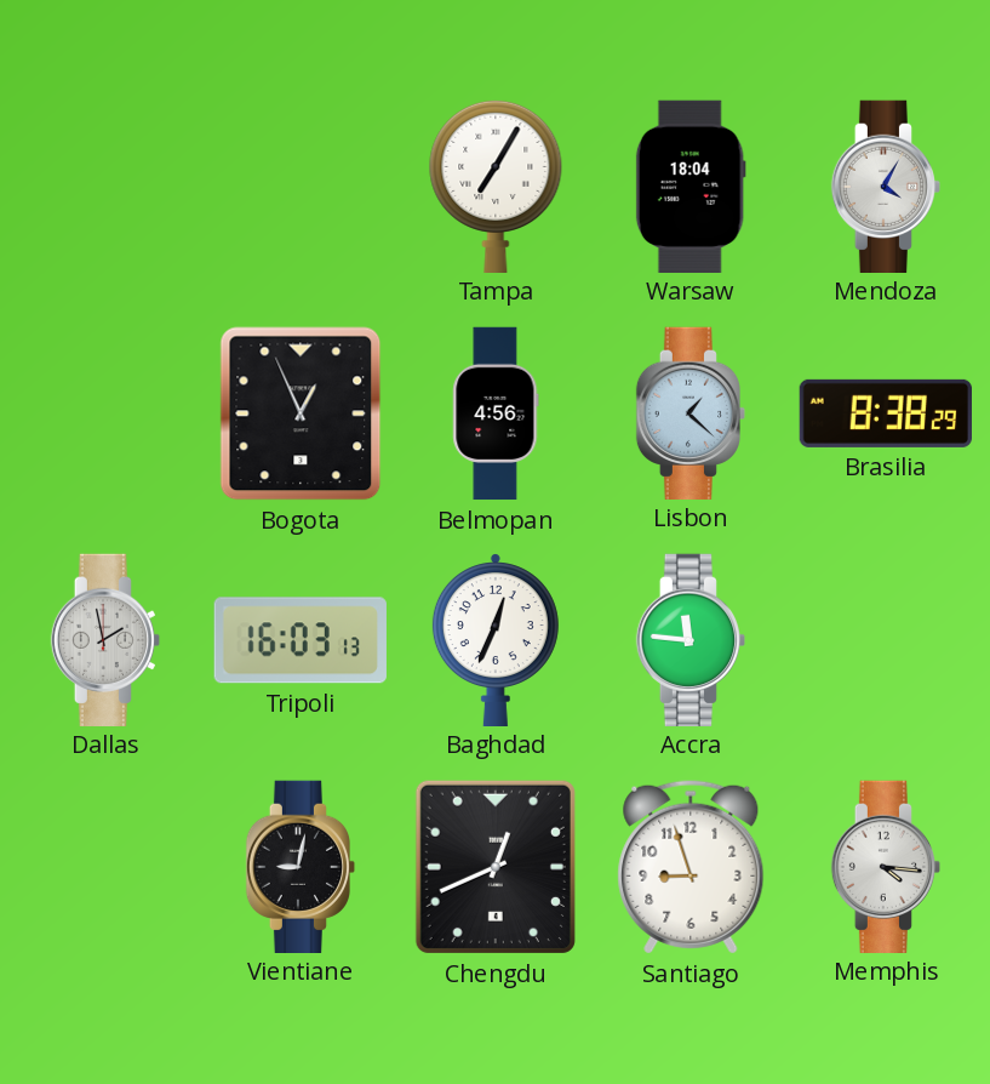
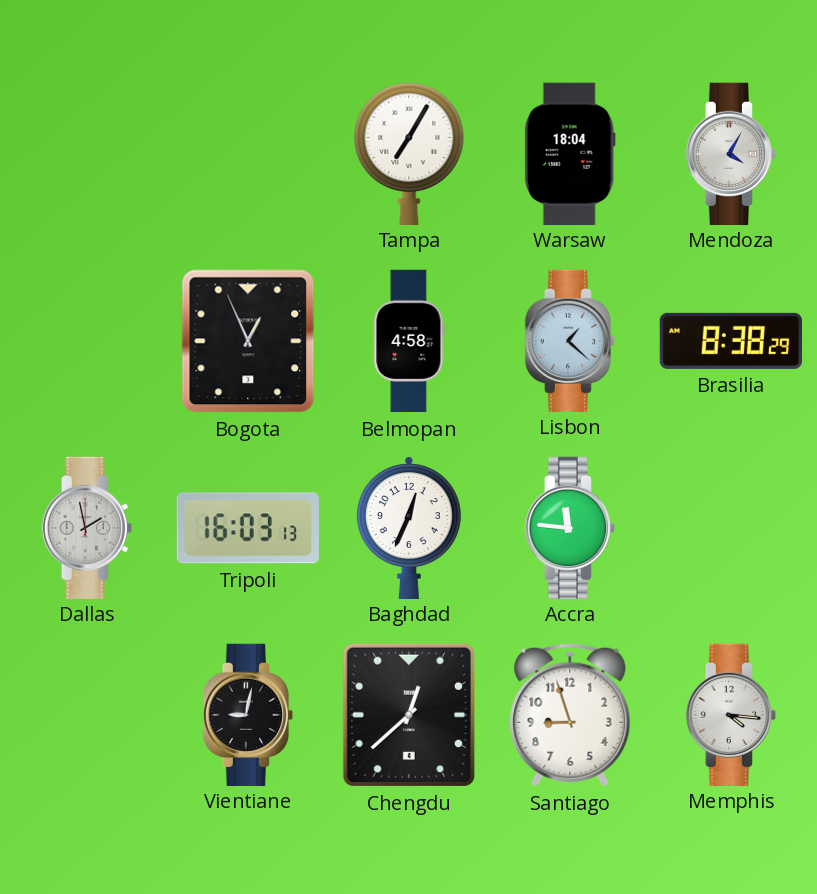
Belmopan: 4:56 -> 4:58
Chengdu: 12:41 -> 12:38
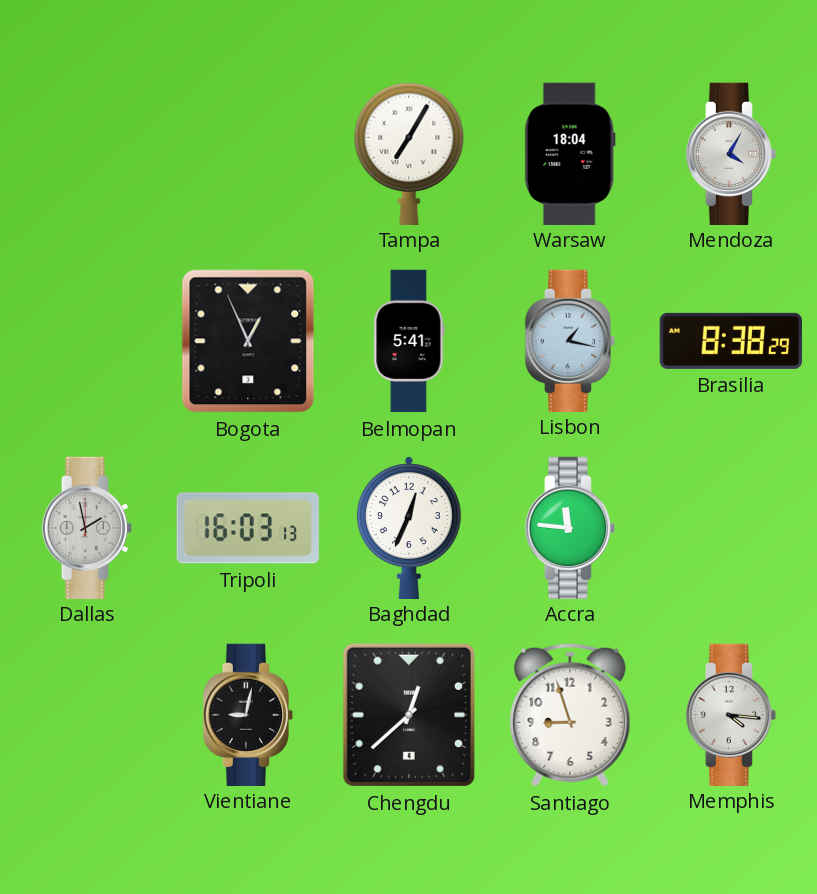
Belmopan: 4:58 -> 5:41
Lisbon: 1:22 -> 1:17
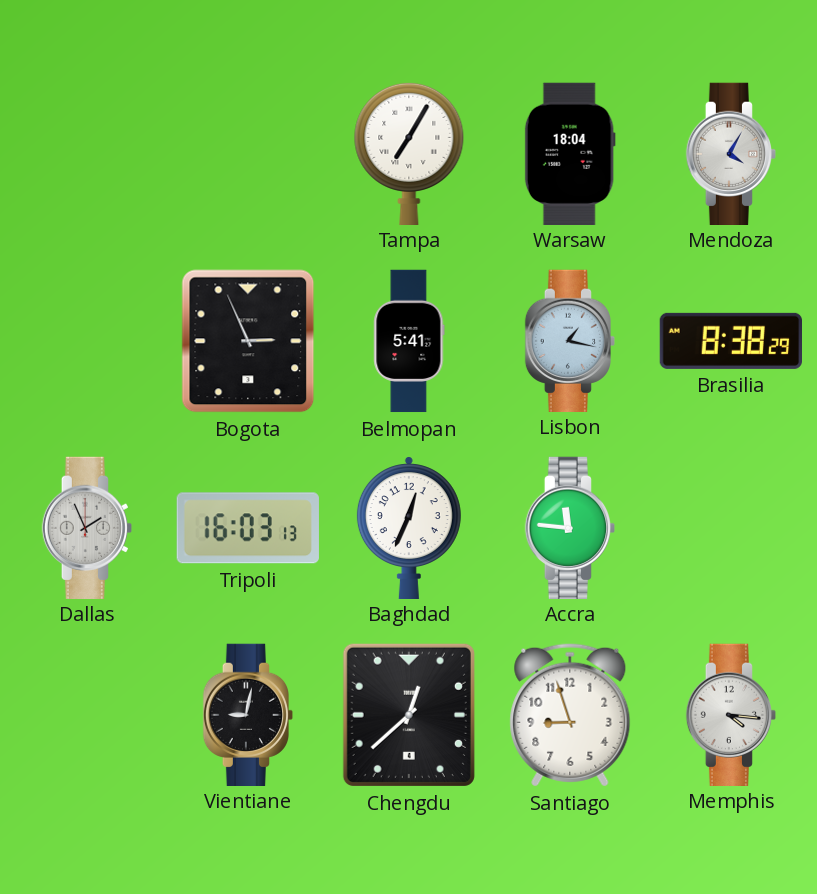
Bogota: 12:56 -> 2:56
Dallas: 1:58 -> 1:56
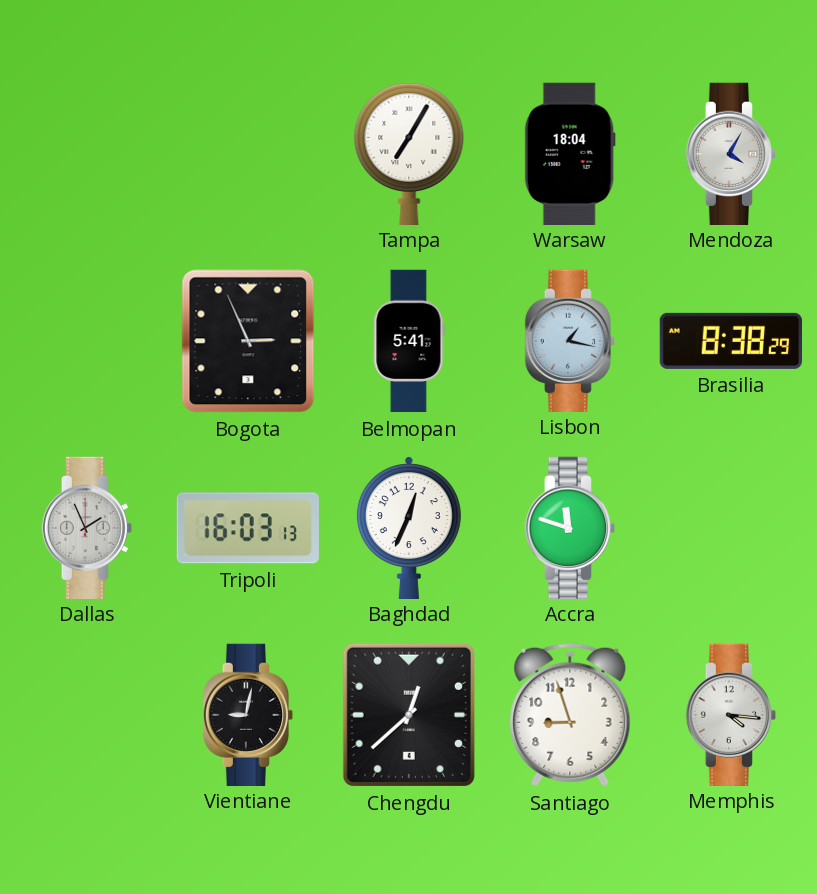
Accra: 11:46 -> 11:48
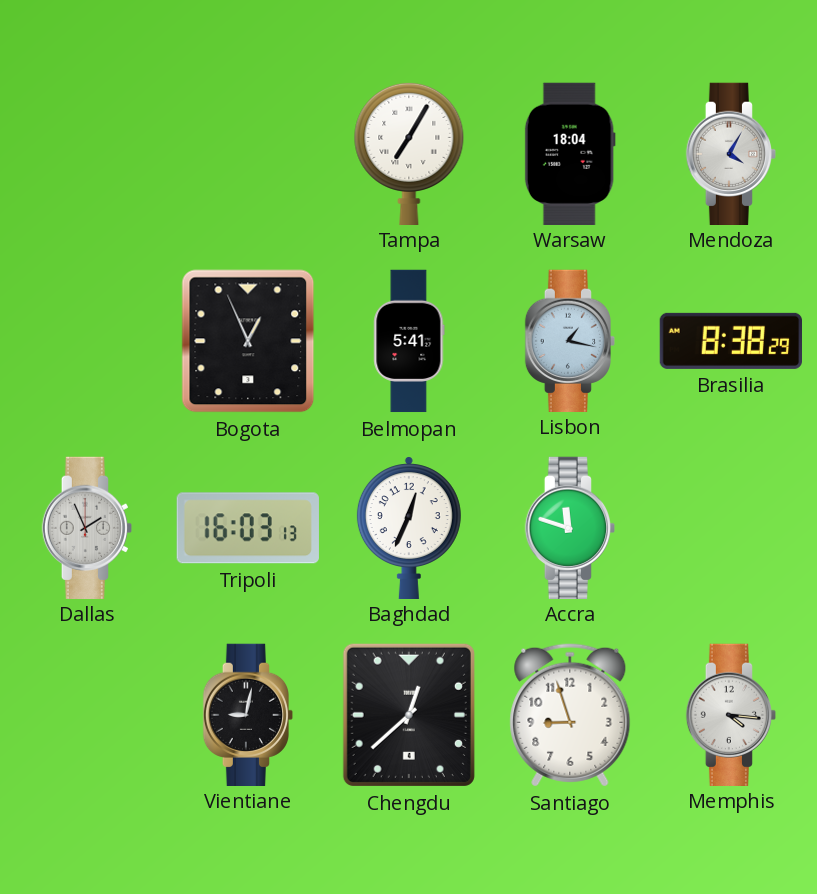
Bogota: 2:56 -> 12:56
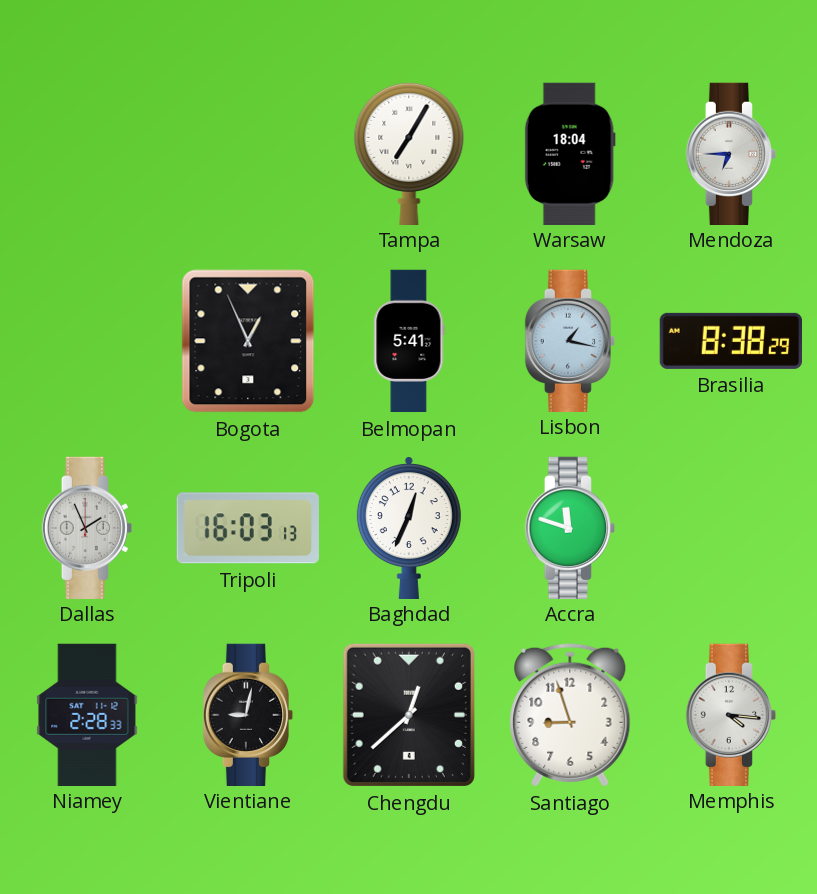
Mendoza: 4:05 -> 6:45
Niamey: none -> 2:28
